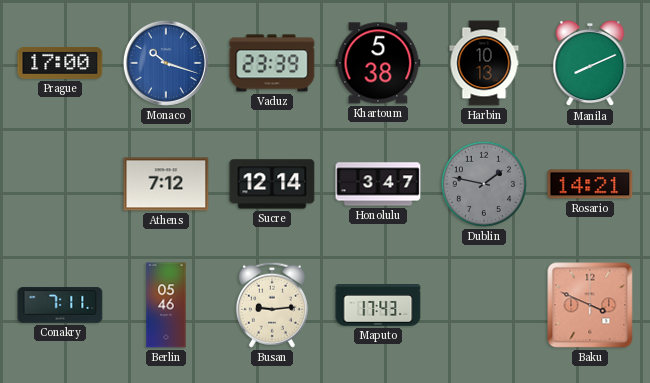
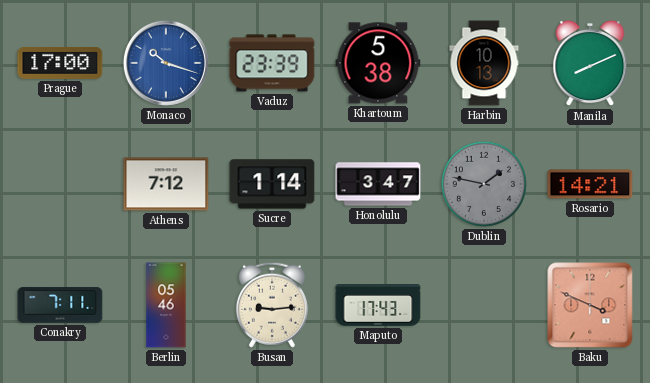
Sucre: 12:14 -> 1:14
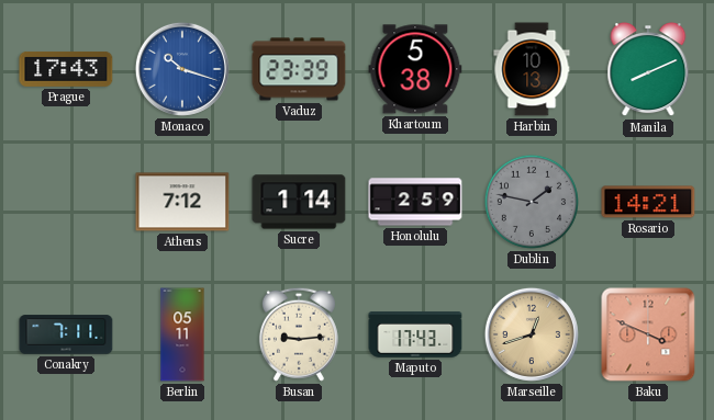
Prague: 17:00 -> 17:43
Honolulu: 3:47 -> 2:59
Berlin: 05:46 -> 05:11
Marseille: none -> 12:42
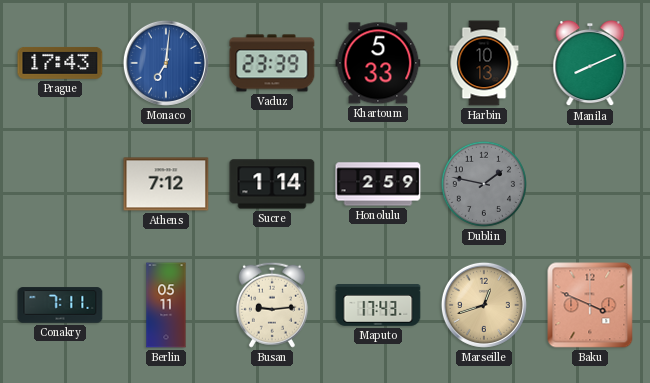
Monaco: 10:18 -> 7:01
Khartoum: 5:38 -> 5:33
Rosario: 14:21 -> none
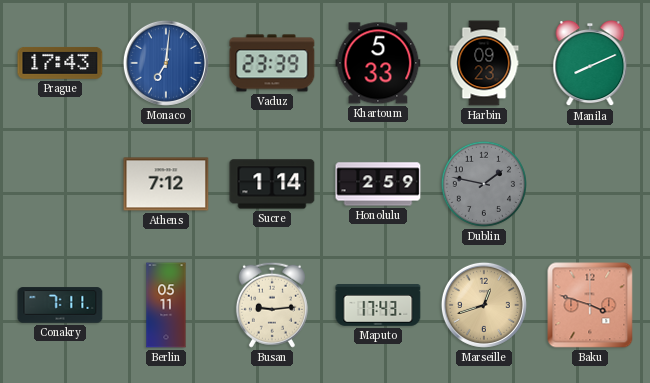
Harbin: 10:13 -> 09:23
Baku: 3:49 -> 3:48
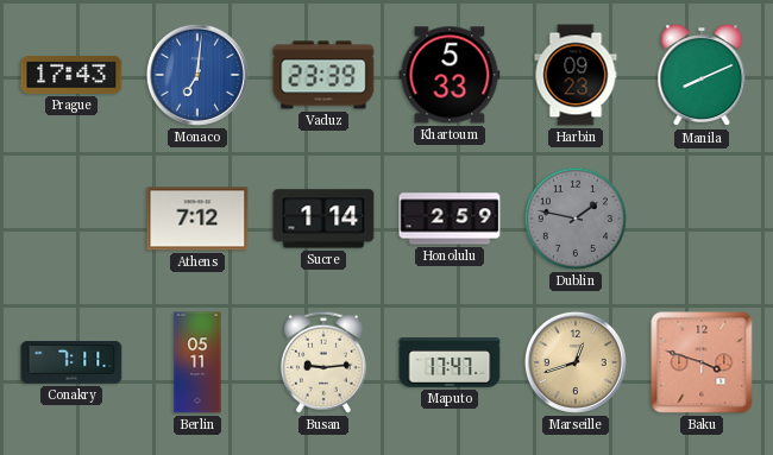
Maputo: 17:43 -> 17:47
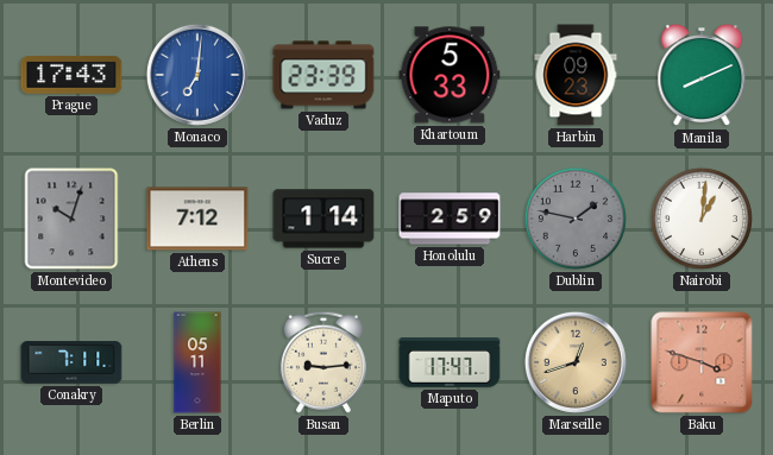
Montevideo: none -> 10:03
Nairobi: none -> 1:01
